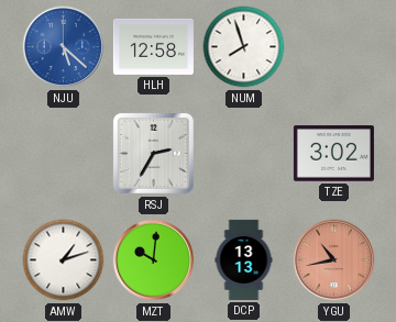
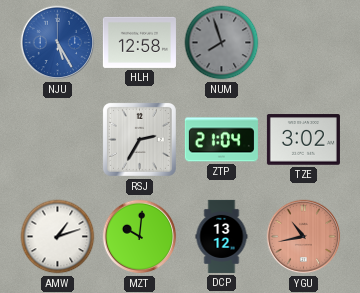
NJU: 5:22 -> 5:25
NUM dial: white -> grey
ZTP: none -> 21:04
DCP: 13:13 -> 13:12
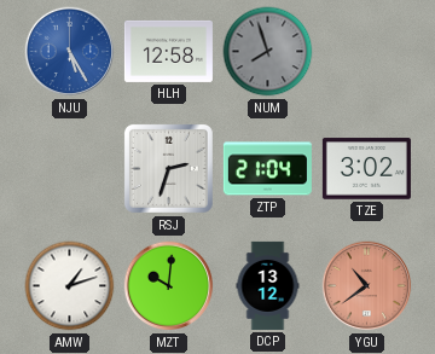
RSJ: 2:35 -> 2:33
YGU: 10:43 -> 10:39
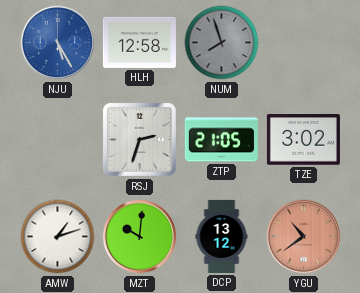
ZTP: 21:04 -> 21:05
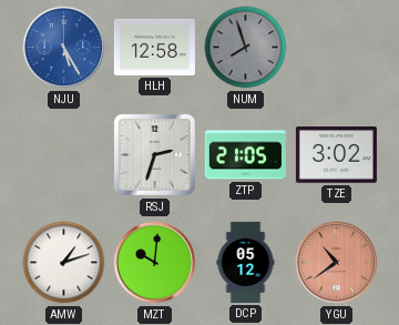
DCP: 13:12 -> 05:12
